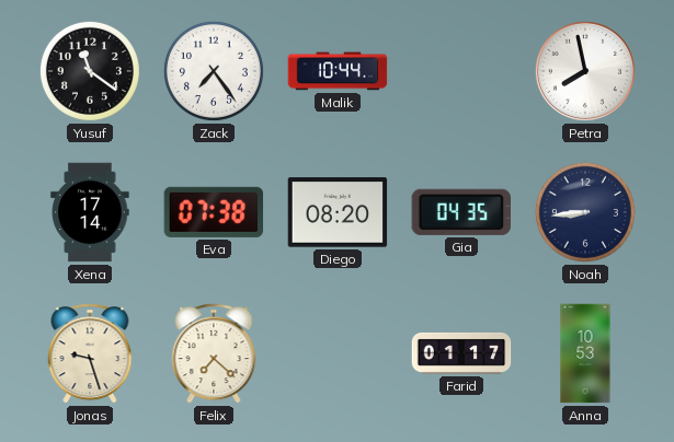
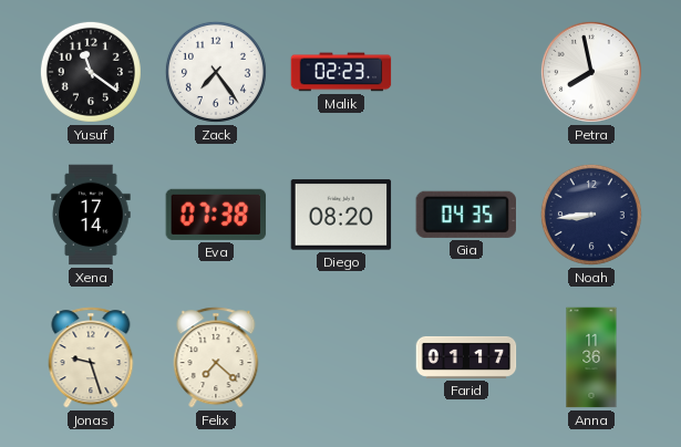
Malik: 10:44 -> 02:23
Anna: 10:53 -> 11:36
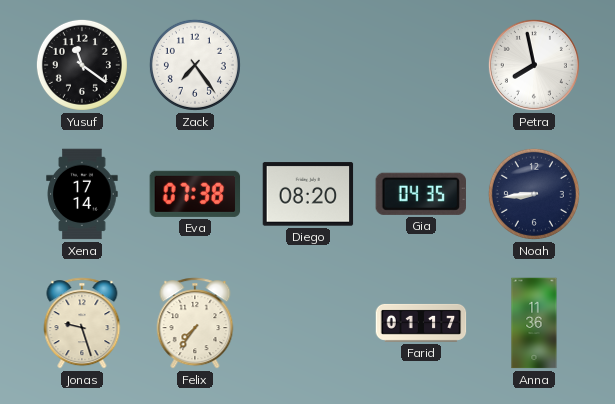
Malik: 02:23 -> none
Felix: 7:22 -> 7:36
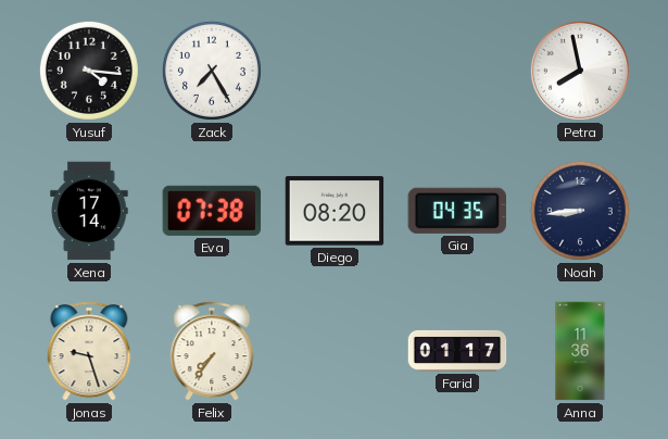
Yusuf: 11:21 -> 4:16
Zack: 7:24 -> 7:25
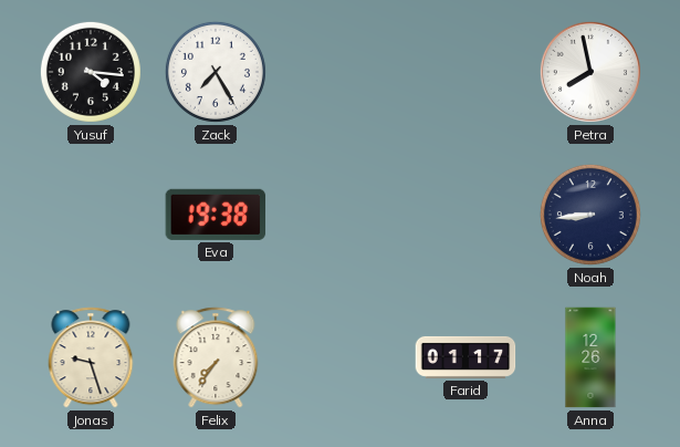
Xena: 17:14 -> none
Eva: 07:38 -> 19:38
Diego: 08:20 -> none
Gia: 04:35 -> none
Anna: 11:36 -> 12:26
